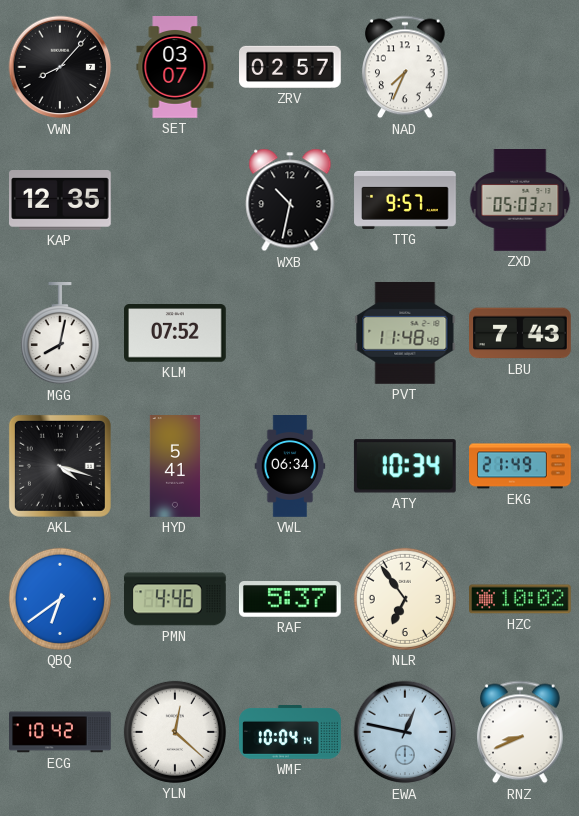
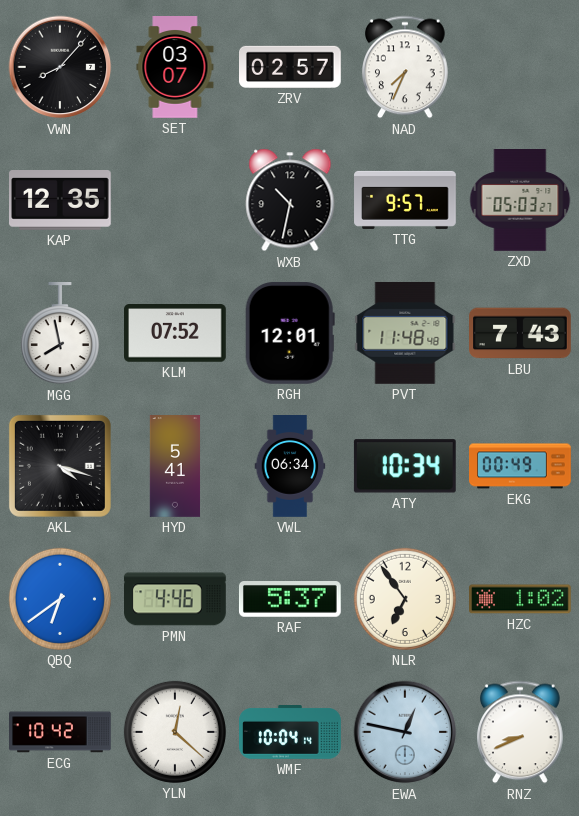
MGG: 8:02 -> 7:58
RGH: none -> 12:01
EKG: 21:49 -> 00:49
HZC: 10:02 -> 1:02
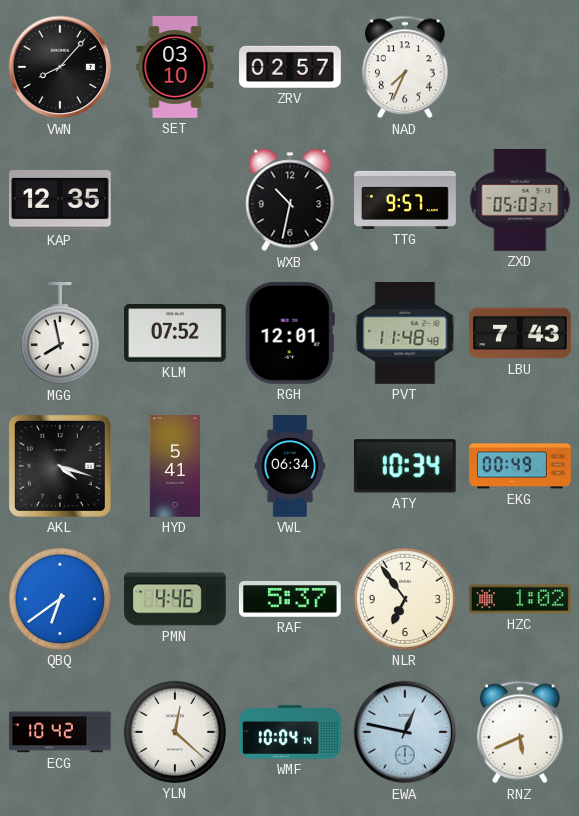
SET: 03:07 -> 03:10
RNZ: 8:41 -> 5:41
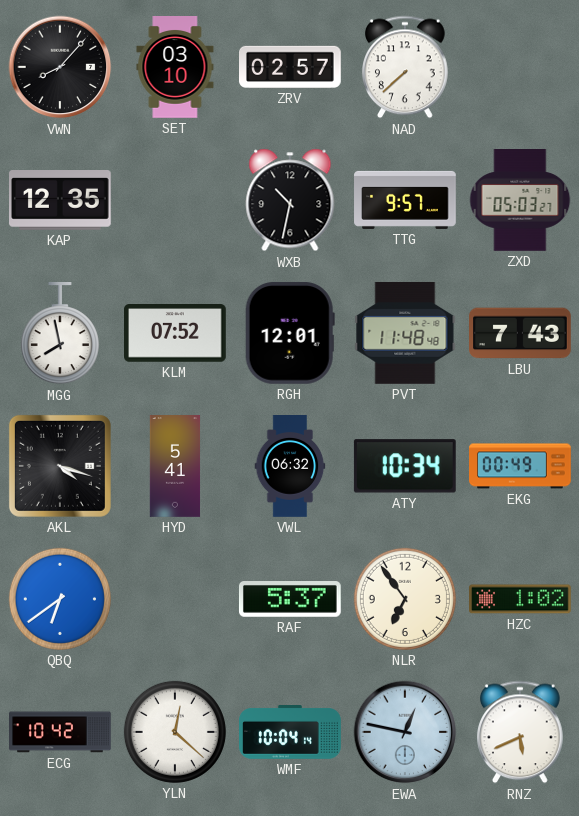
NAD: 7:34 -> 7:38
VWL: 06:34 -> 06:32
PMN: 4:46 -> none
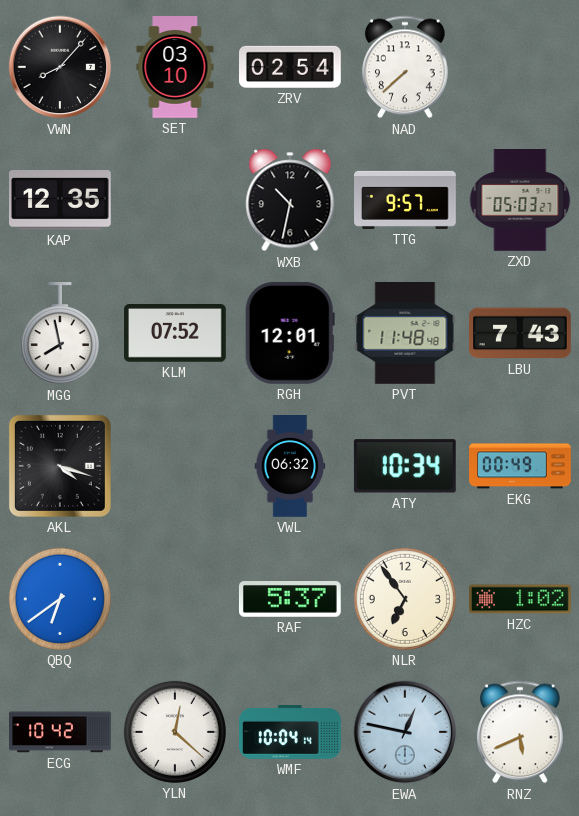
ZRV: 02:57 -> 02:54
HYD: 5:41 -> none
